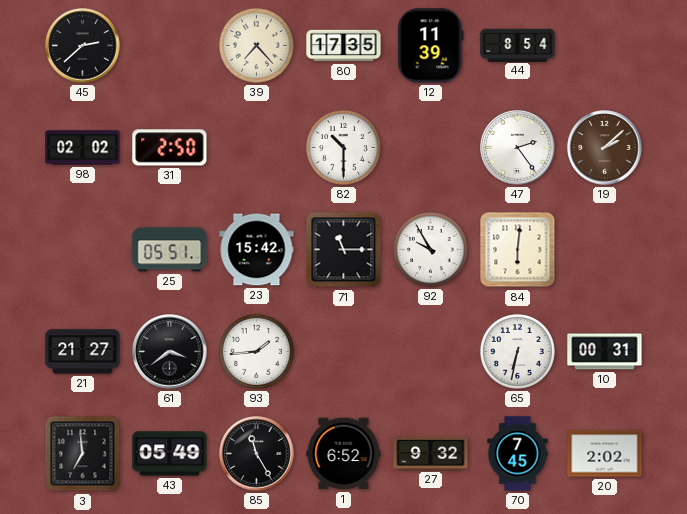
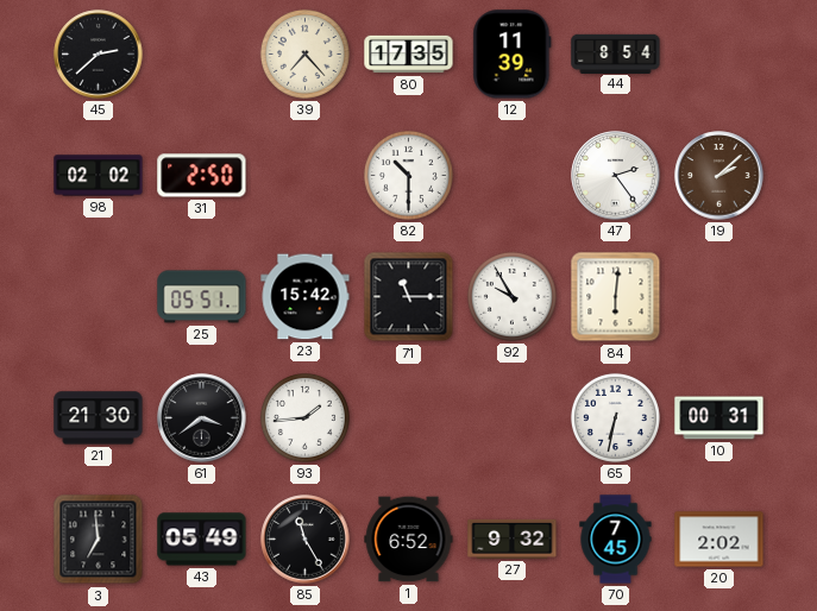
21: 21:27 -> 21:30
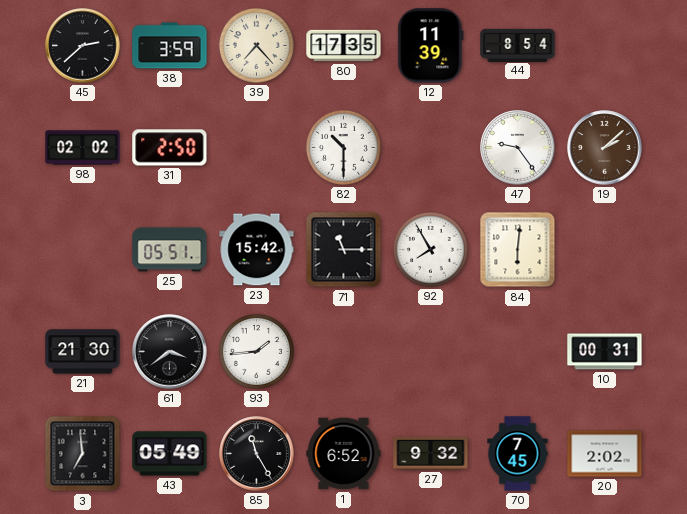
38: none -> 3:59
47: 2:24 -> 9:24
92: 9:55 -> 7:55
65: 6:32 -> none
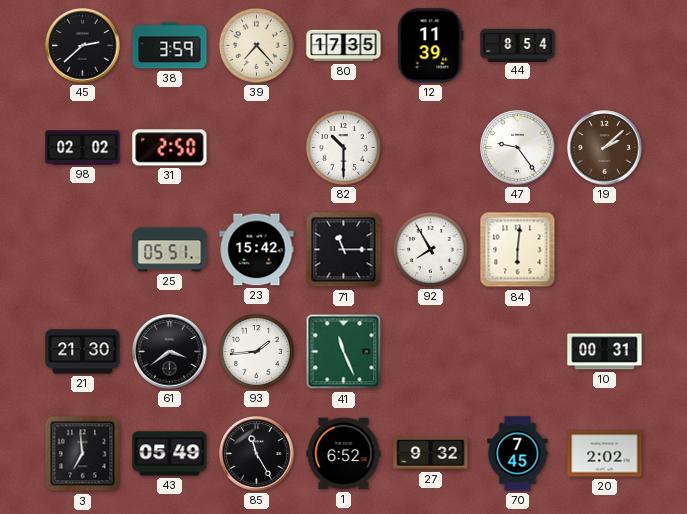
41: none -> 11:26
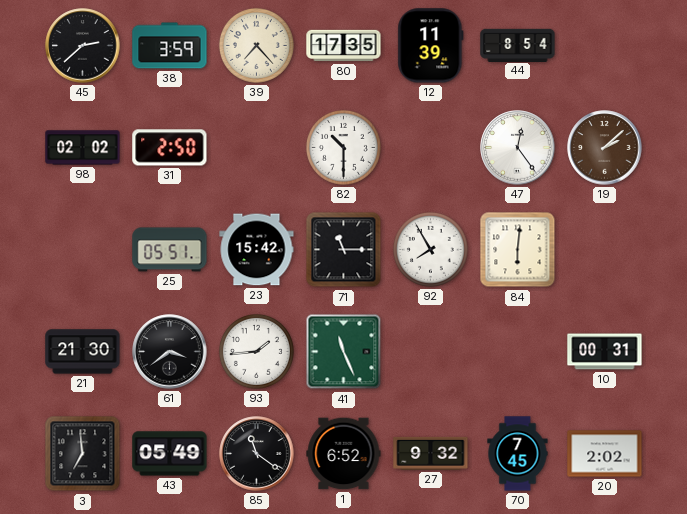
47: 9:24 -> 12:24
85: 11:25 -> 11:21
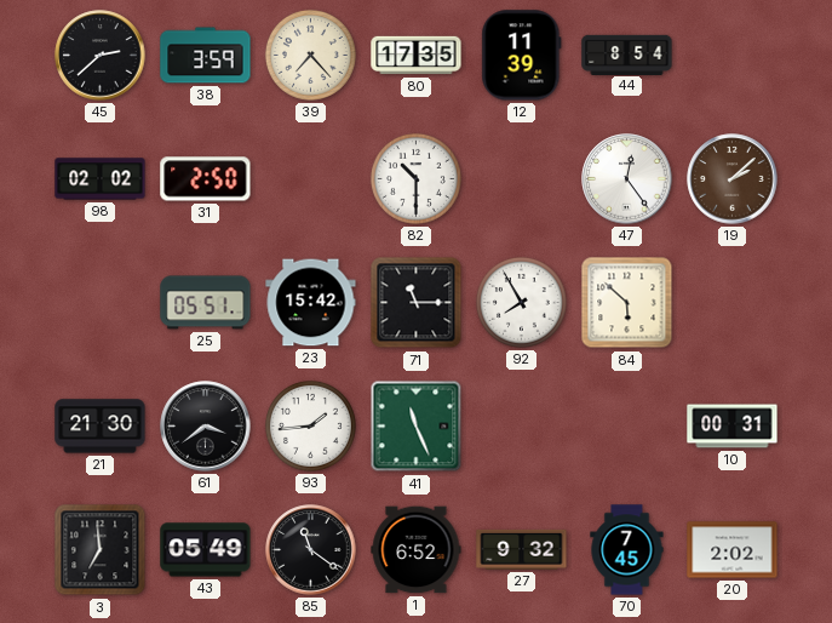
84: 6:01 -> 5:52
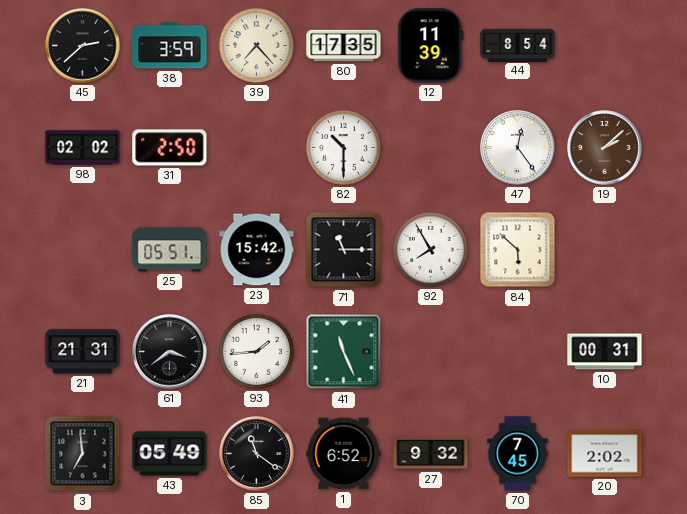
21: 21:30 -> 21:31
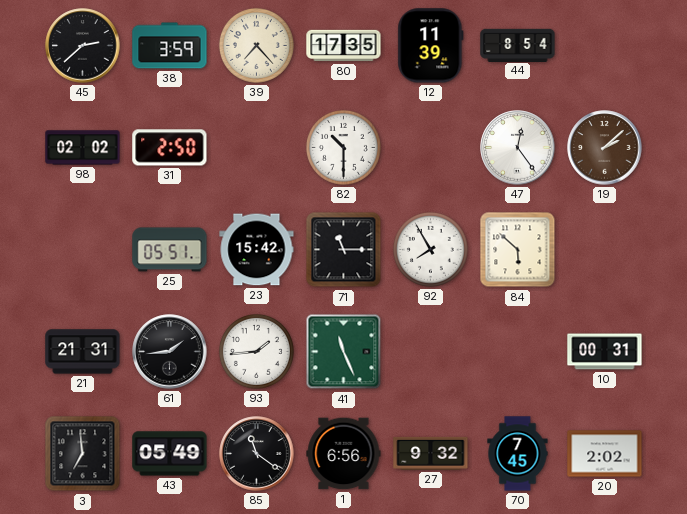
61: 3:39 -> 1:44
1: 6:52 -> 6:56
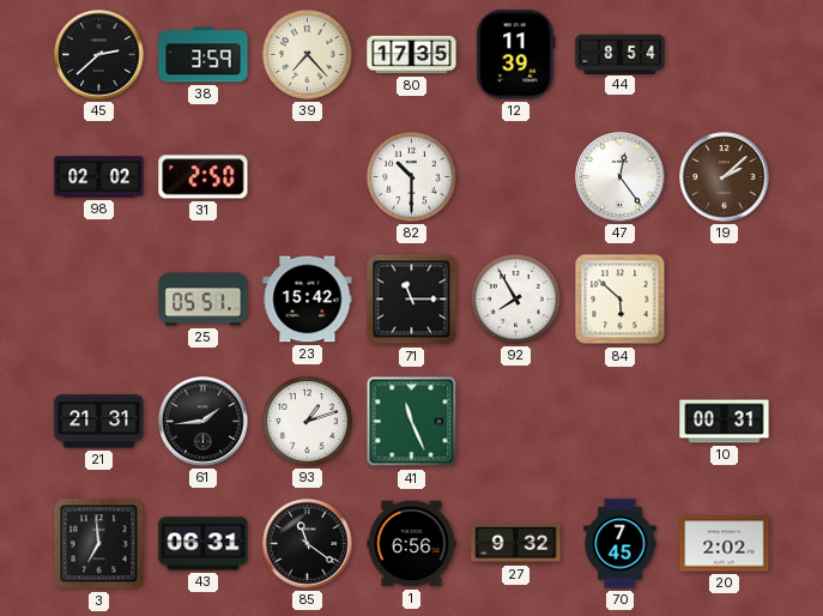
93: 1:44 -> 1:12
43: 05:49 -> 06:31
